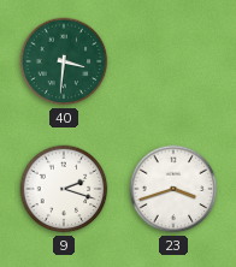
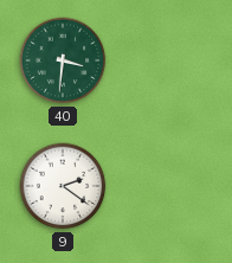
9: 2:18 -> 2:21
23: 3:42 -> none
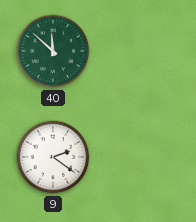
40: 3:31 -> 11:52
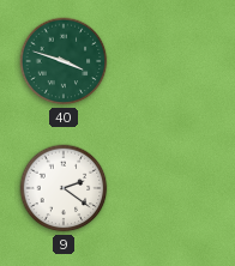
40: 11:52 -> 3:48
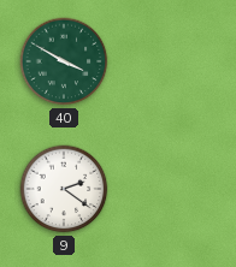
40: 3:48 -> 3:50
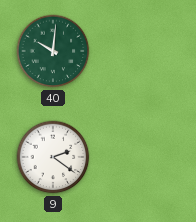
40: 3:50 -> 10:01
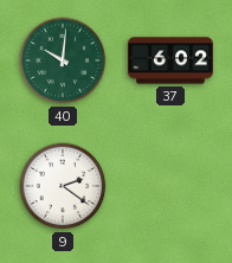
37: none -> 6:02
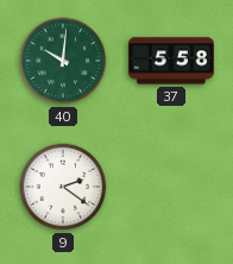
37: 6:02 -> 5:58
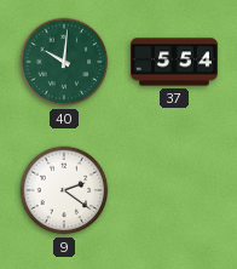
37: 5:58 -> 5:54
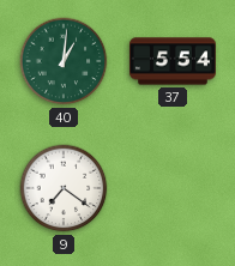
40: 10:01 -> 1:01
9: 2:21 -> 7:21
